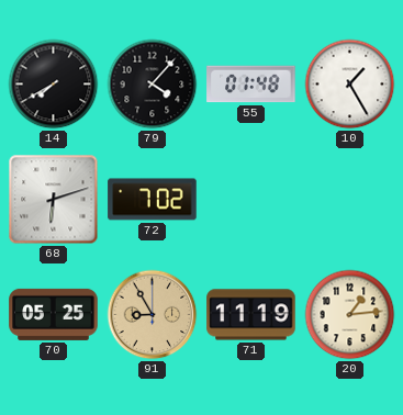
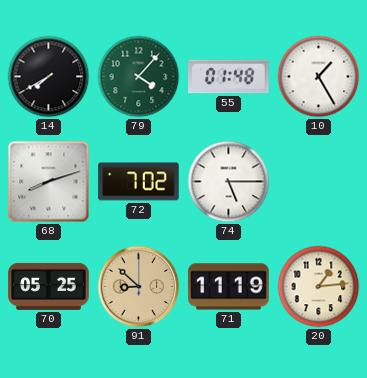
79 dial: black -> green
68: 6:12 -> 8:12
74: none -> 5:15
91: 8:55 -> 8:52
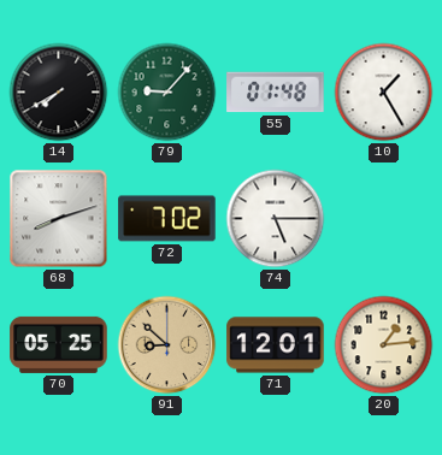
79: 4:07 -> 9:07
71: 11:19 -> 12:01
